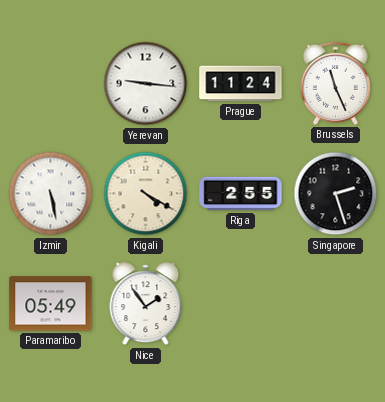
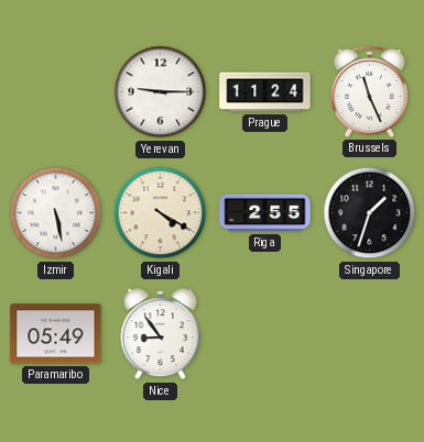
Yerevan: 9:16 -> 9:15
Singapore: 2:27 -> 1:33
Nice: 1:54 -> 8:54
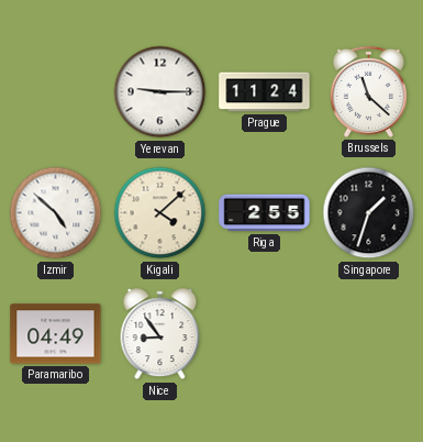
Brussels: 11:26 -> 11:22
Izmir: 5:28 -> 4:52
Kigali: 4:20 -> 4:08
Paramaribo: 05:49 -> 04:49
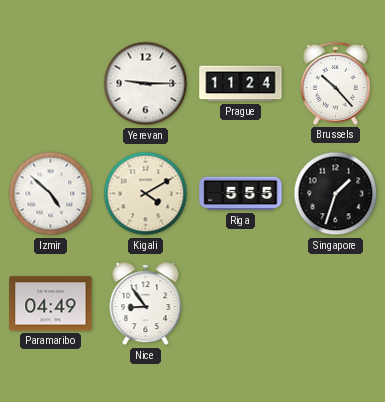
Brussels: 11:22 -> 10:23
Kigali: 4:08 -> 4:10
Riga: 2:55 -> 5:55
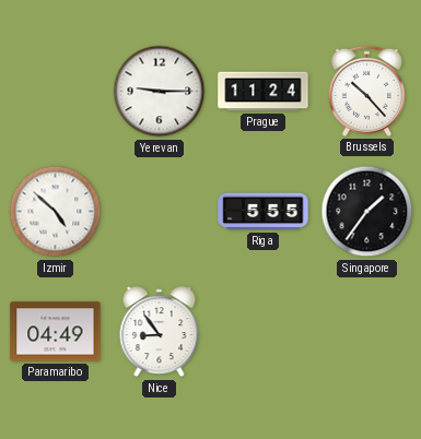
Kigali: 4:10 -> none
Singapore: 1:33 -> 1:36
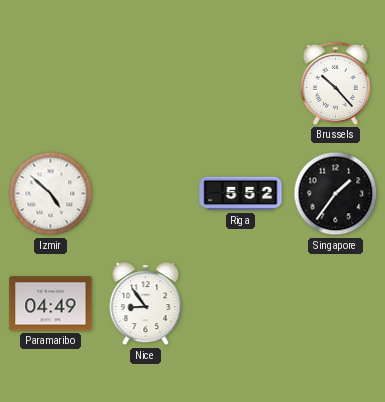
Yerevan: 9:15 -> none
Prague: 11:24 -> none
Riga: 5:55 -> 5:52
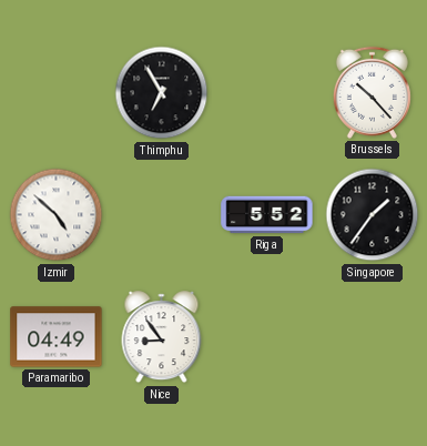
Thimphu: none -> 6:55
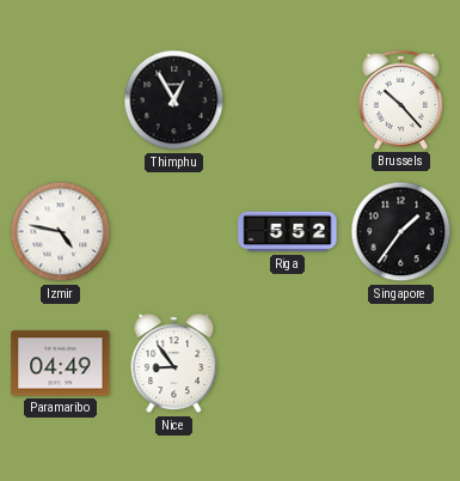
Thimphu: 6:55 -> 12:55
Izmir: 4:52 -> 4:47
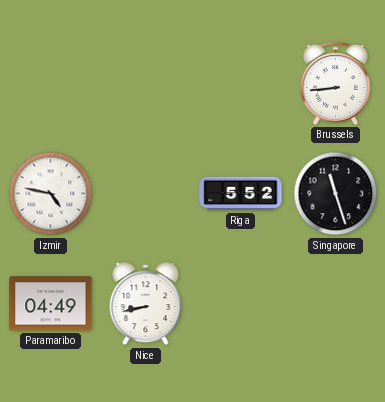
Thimphu: 12:55 -> none
Brussels: 10:23 -> 8:44
Singapore: 1:36 -> 11:27
Nice: 8:54 -> 8:43
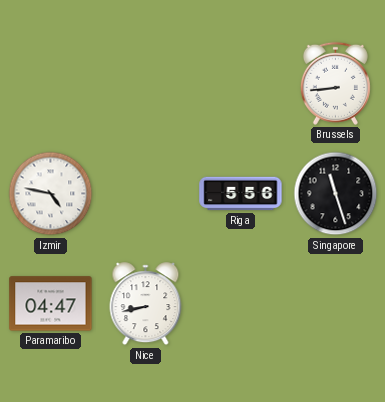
Riga: 5:52 -> 5:56
Paramaribo: 04:49 -> 04:47
